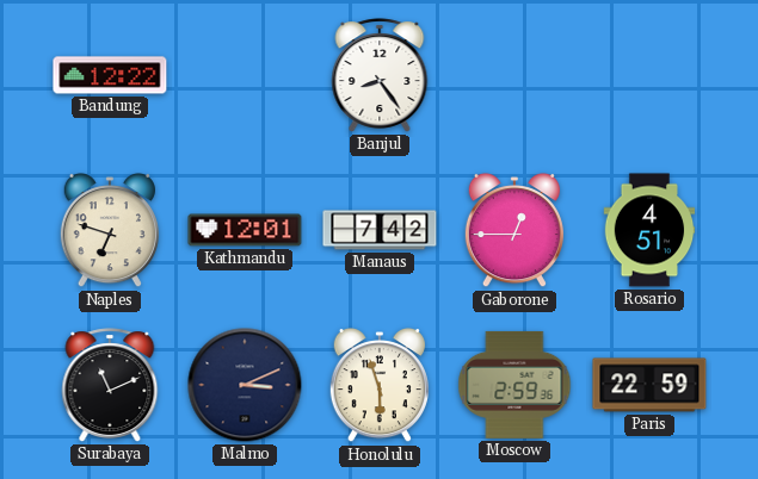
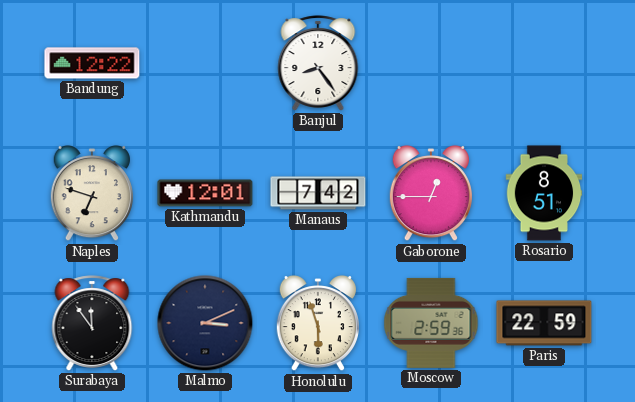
Rosario: 4:51 -> 8:51
Surabaya: 11:11 -> 11:54
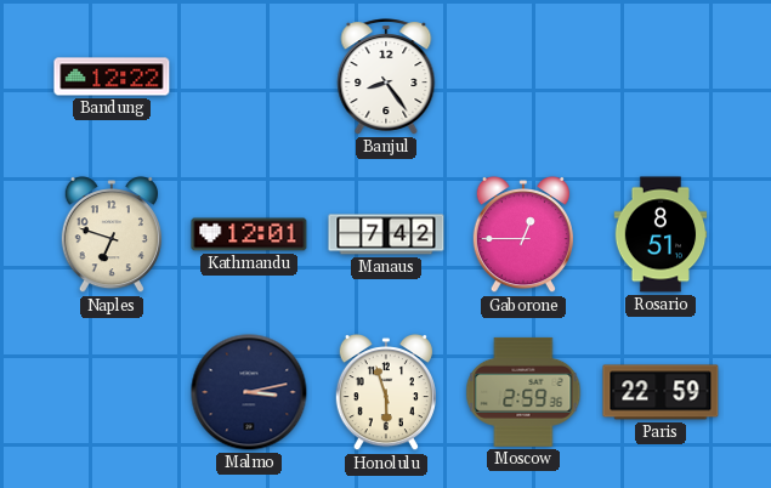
Surabaya: 11:54 -> none
Malmo: 3:11 -> 3:13
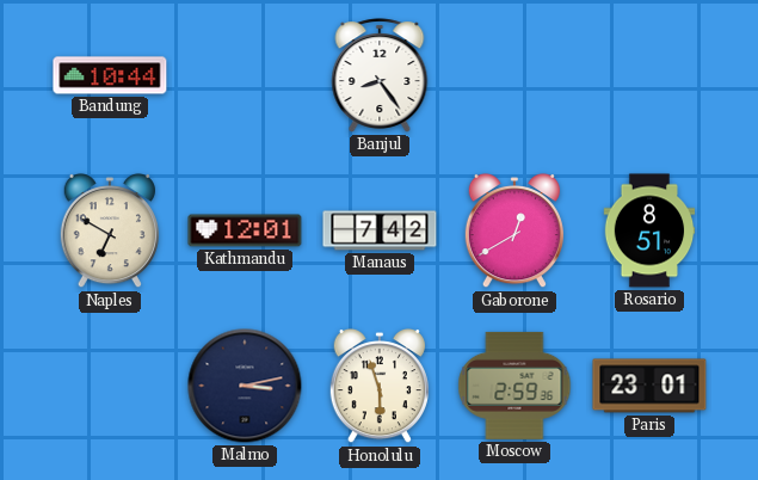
Bandung: 12:22 -> 10:44
Naples: 6:48 -> 6:50
Gaborone: 12:45 -> 12:40
Paris: 22:59 -> 23:01
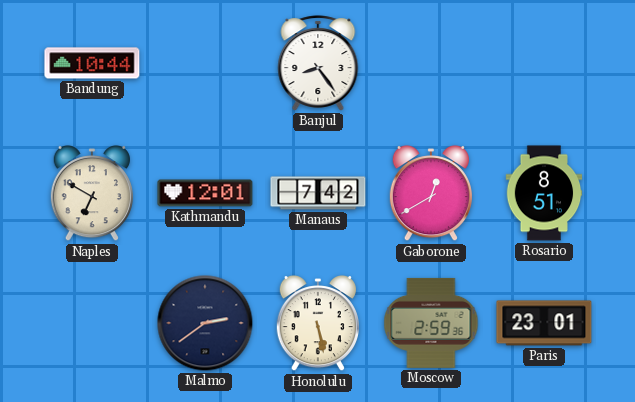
Malmo: 3:13 -> 2:39
Honolulu: 5:57 -> 5:28
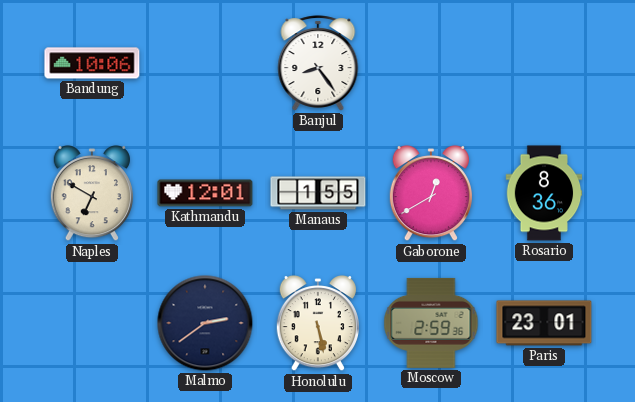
Bandung: 10:44 -> 10:06
Manaus: 7:42 -> 1:55
Rosario: 8:51 -> 8:36
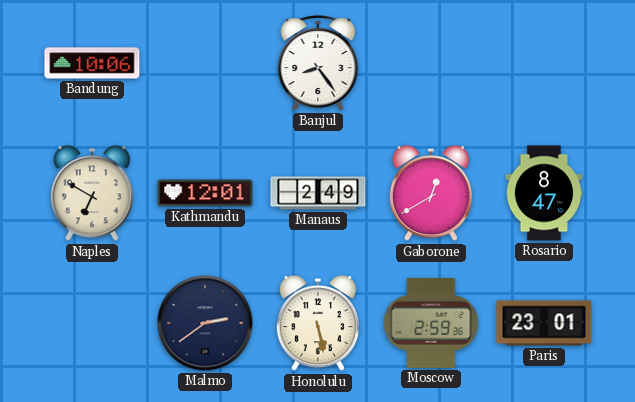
Manaus: 1:55 -> 2:49
Rosario: 8:36 -> 8:47
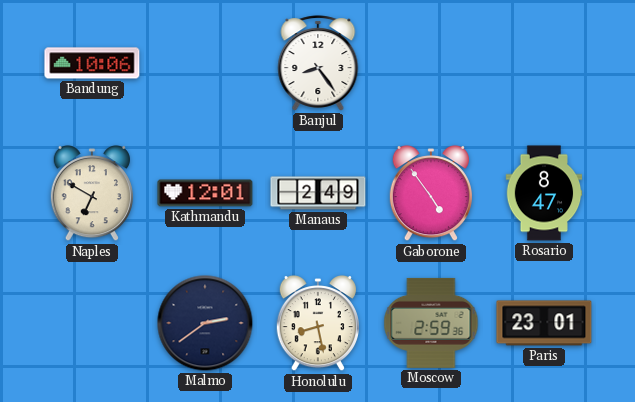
Gaborone: 12:40 -> 4:54
Honolulu: 5:28 -> 8:28
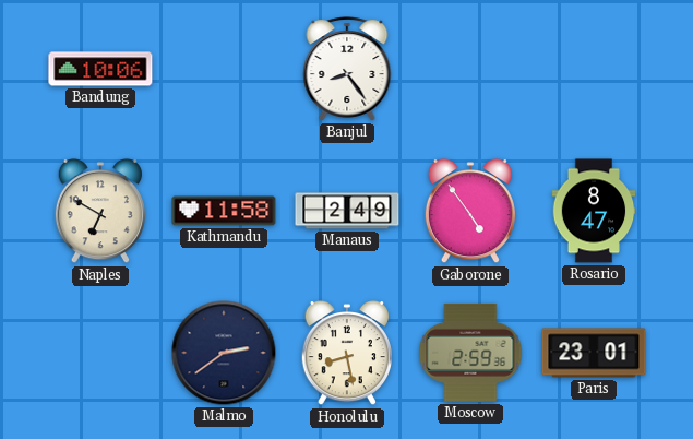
Kathmandu: 12:01 -> 11:58
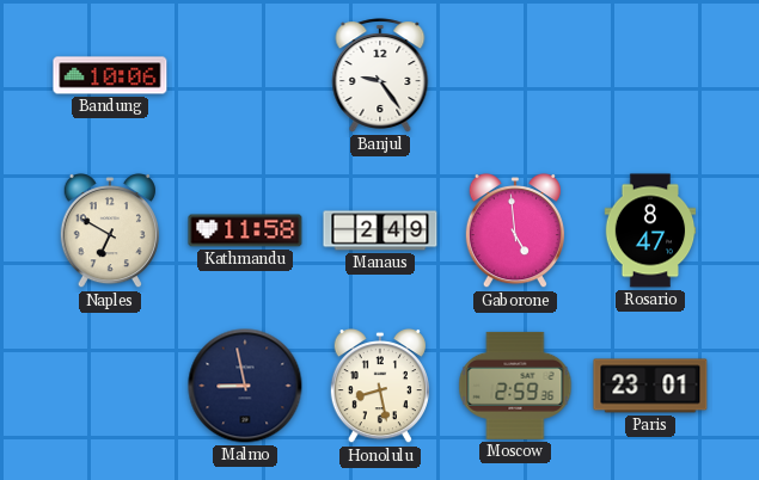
Banjul: 8:24 -> 9:24
Gaborone: 4:54 -> 4:59
Malmo: 2:39 -> 8:58
